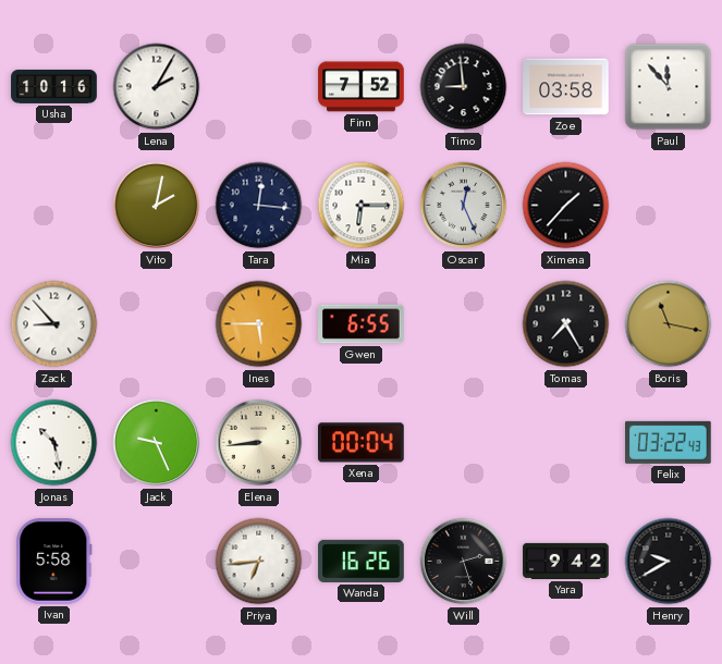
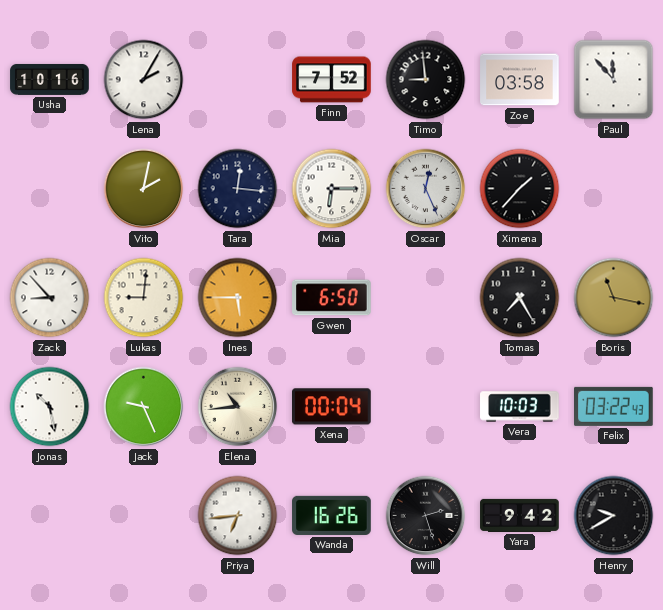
Lukas: none -> 9:01
Gwen: 6:55 -> 6:50
Elena: 8:44 -> 10:44
Vera: none -> 10:03
Ivan: 5:58 -> none
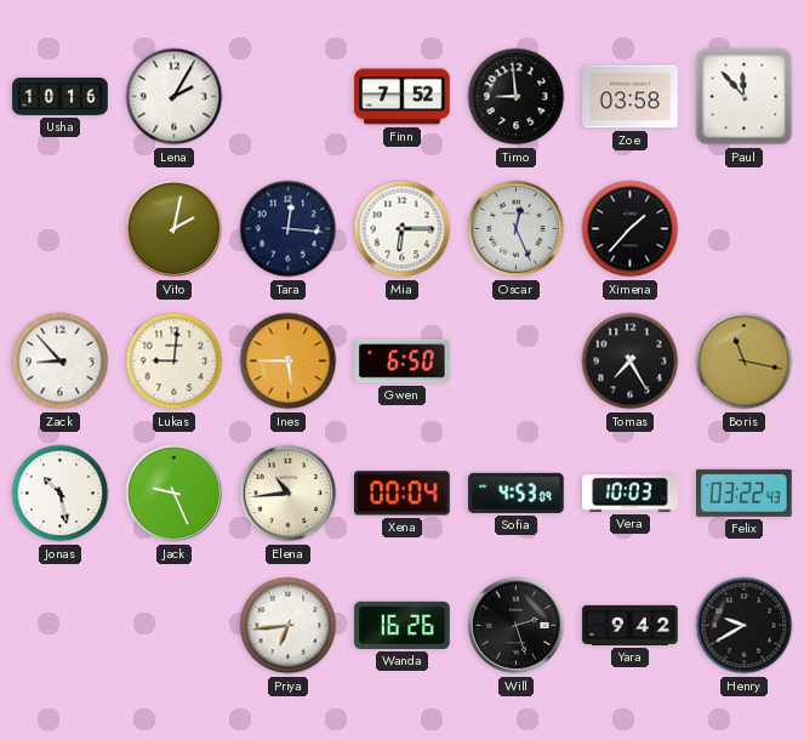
Sofia: none -> 4:53
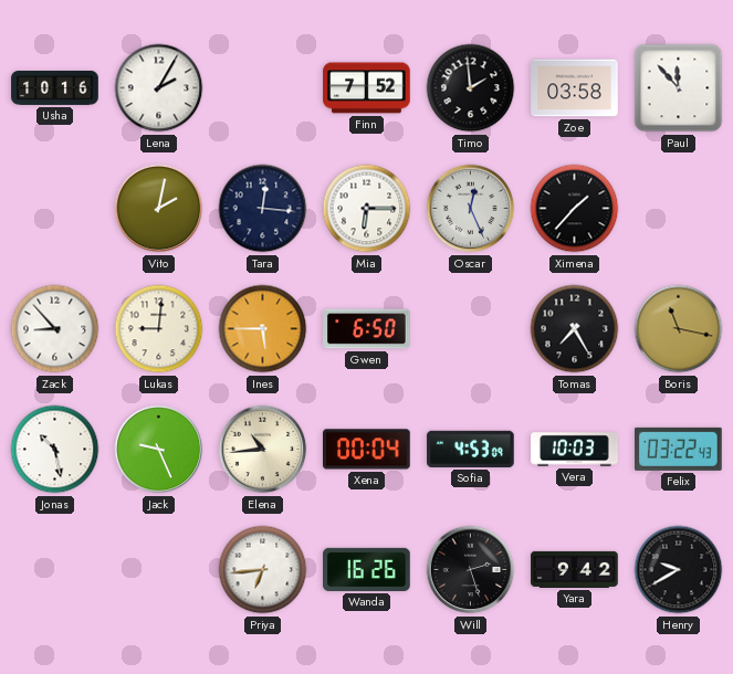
Timo: 8:59 -> 1:59
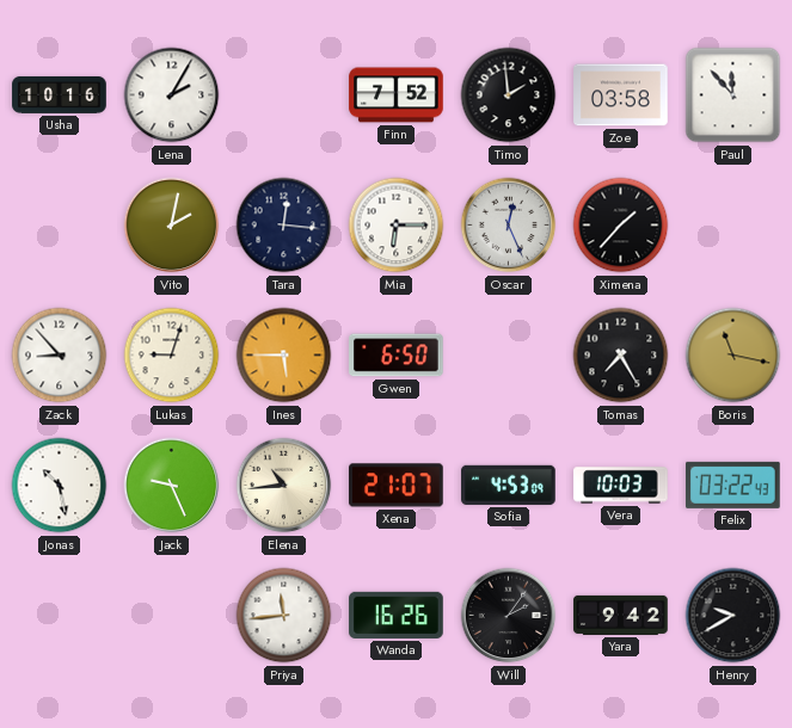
Lukas: 9:01 -> 9:03
Xena: 00:04 -> 21:07
Priya: 6:44 -> 11:44
Will: 2:27 -> 2:06
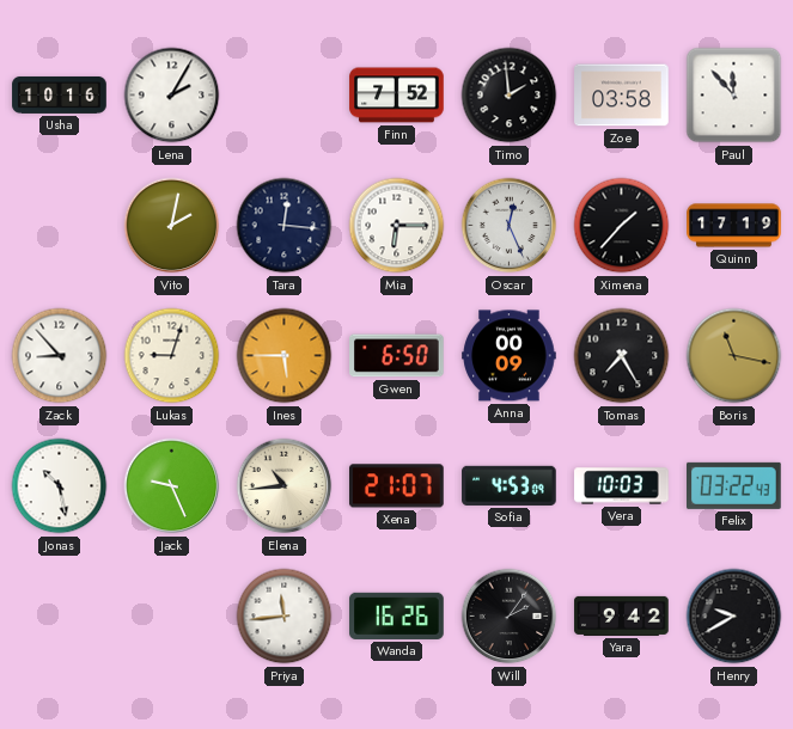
Quinn: none -> 17:19
Anna: none -> 00:09
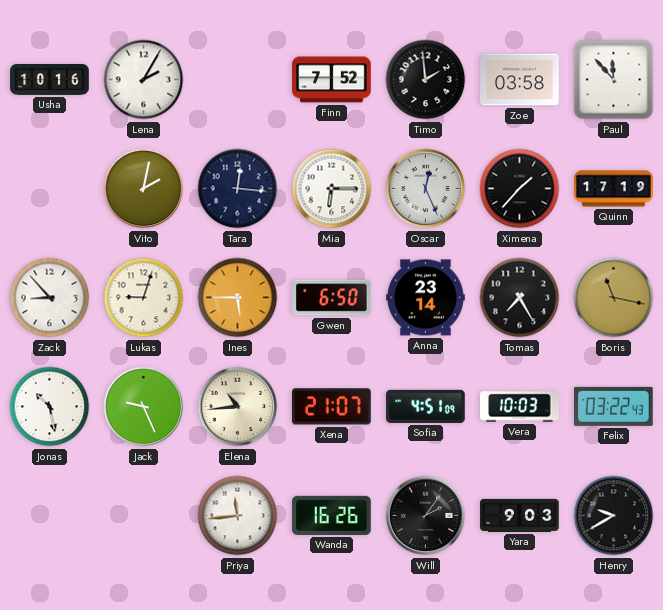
Anna: 00:09 -> 23:14
Sofia: 4:53 -> 4:51
Yara: 9:42 -> 9:03
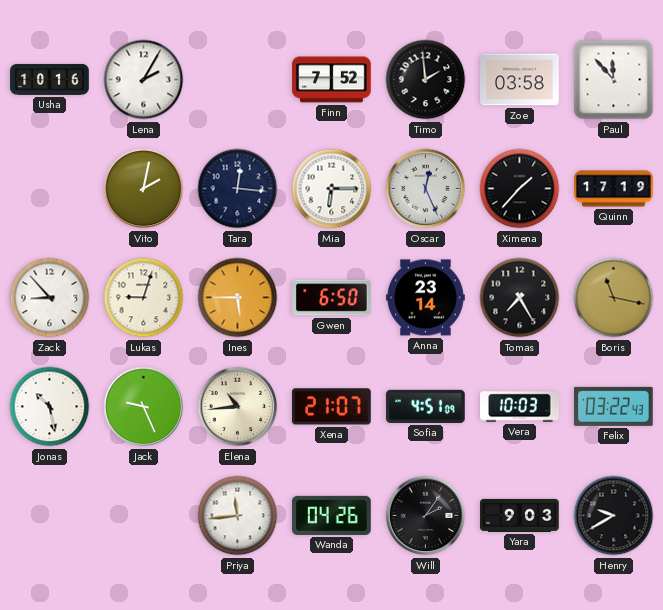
Wanda: 16:26 -> 04:26
